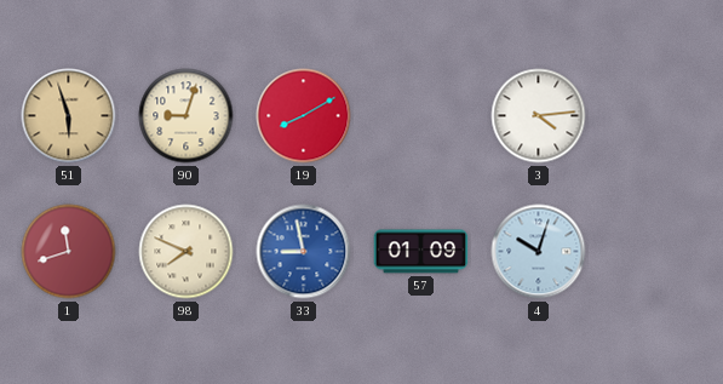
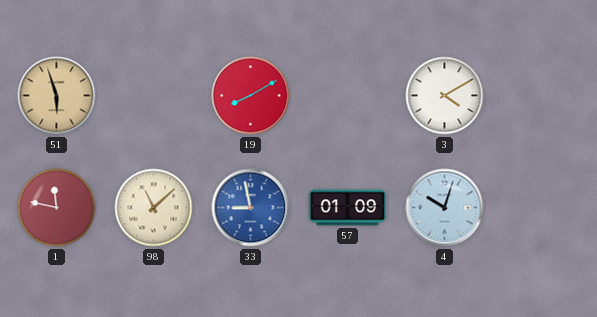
90: 9:03 -> none
3: 4:14 -> 4:10
1: 11:42 -> 11:47
98: 7:49 -> 11:08
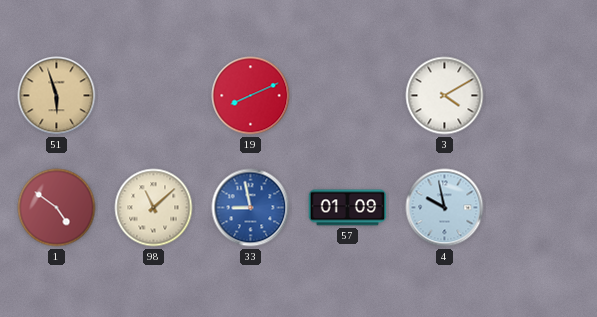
19: 8:10 -> 8:11
1: 11:47 -> 4:51
4: 10:03 -> 9:58
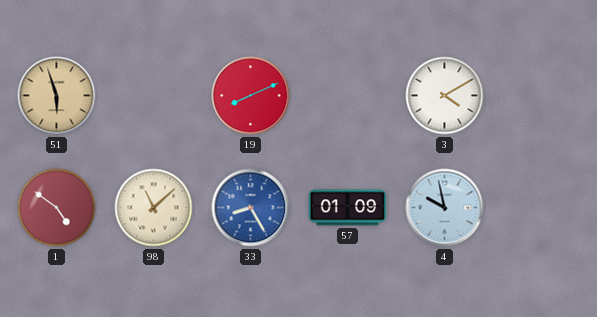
33: 8:58 -> 8:25
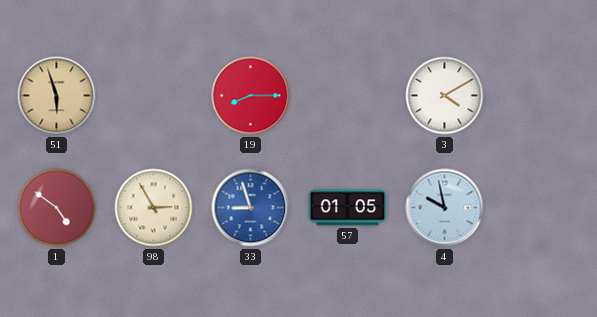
19: 8:11 -> 8:15
98: 11:08 -> 2:55
33: 8:25 -> 8:57
57: 01:09 -> 01:05
